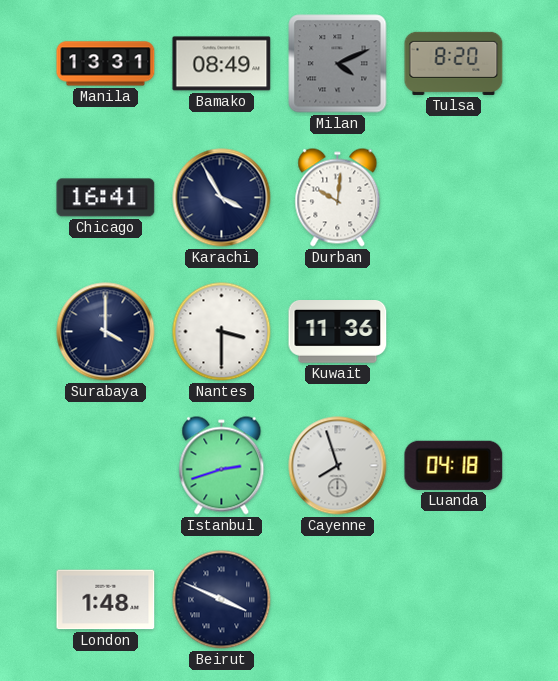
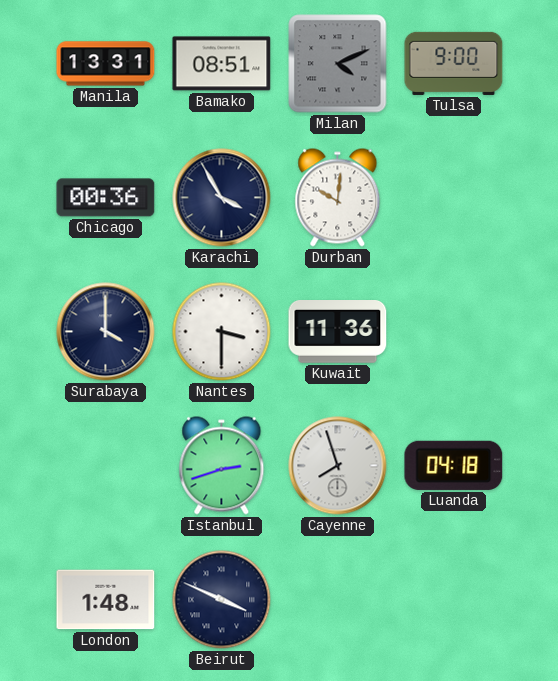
Bamako: 08:49 -> 08:51
Tulsa: 8:20 -> 9:00
Chicago: 16:41 -> 00:36
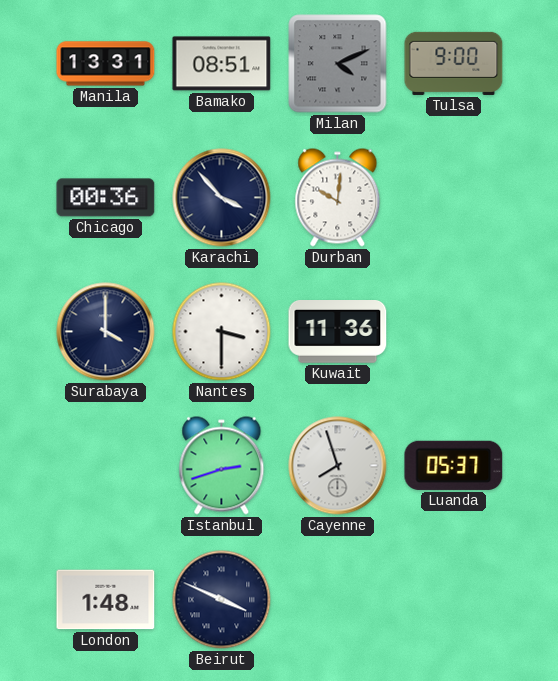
Karachi: 3:55 -> 3:53
Luanda: 04:18 -> 05:37
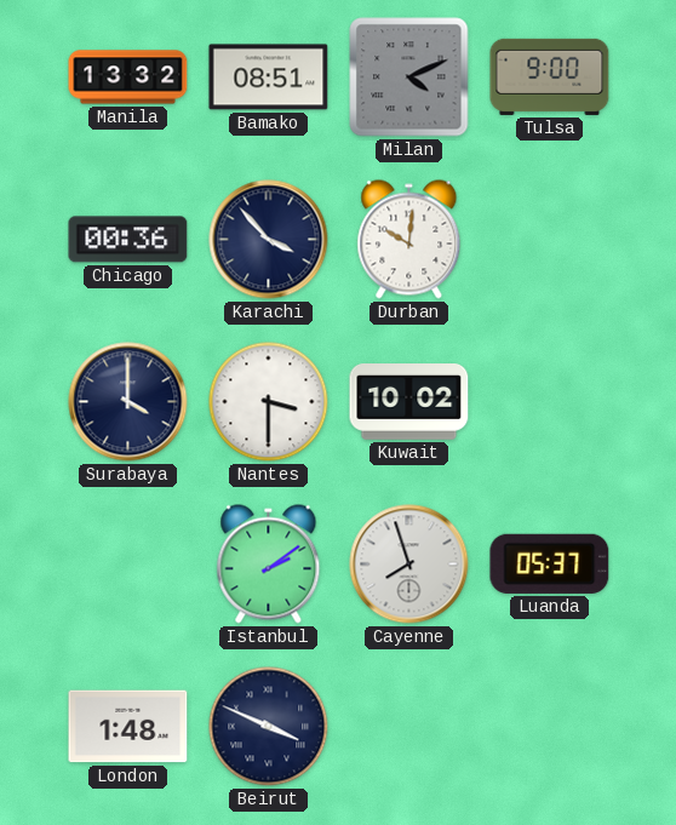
Manila: 13:31 -> 13:32
Kuwait: 11:36 -> 10:02
Istanbul: 2:42 -> 2:09
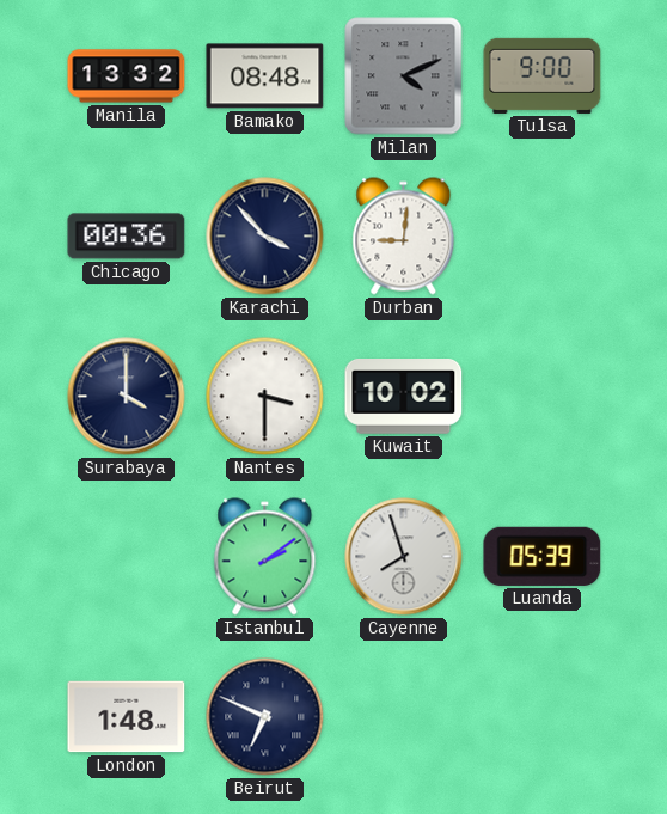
Bamako: 08:51 -> 08:48
Durban: 10:01 -> 9:01
Luanda: 05:37 -> 05:39
Beirut: 3:49 -> 6:49
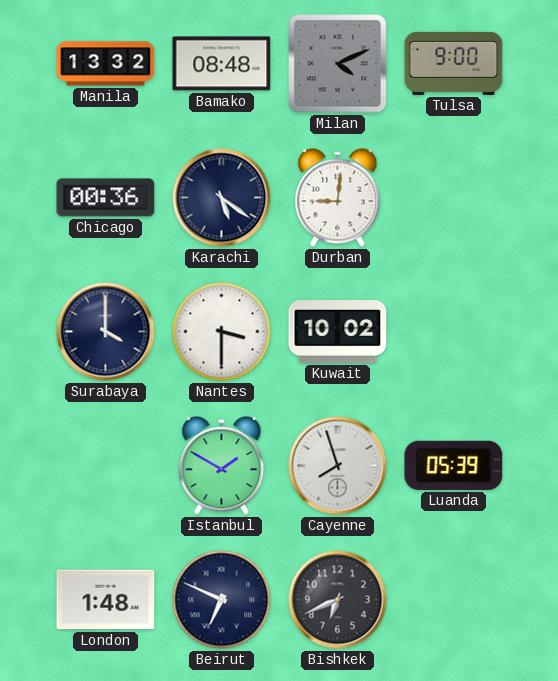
Karachi: 3:53 -> 5:21
Istanbul: 2:09 -> 1:50
Bishkek: none -> 6:41
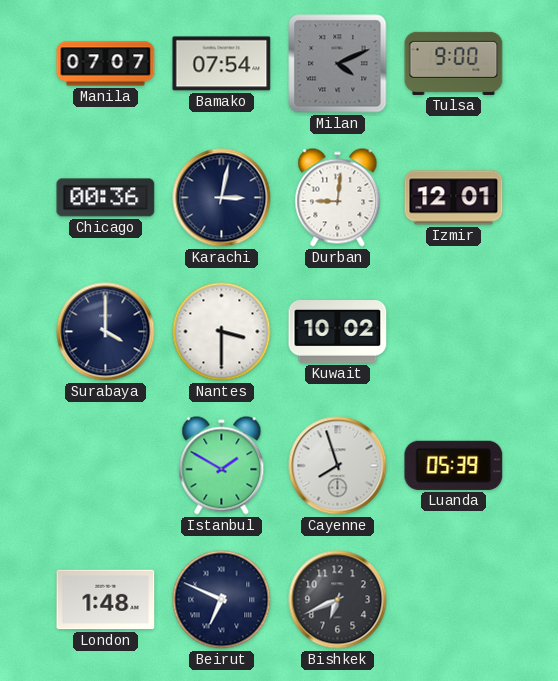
Manila: 13:32 -> 07:07
Bamako: 08:48 -> 07:54
Karachi: 5:21 -> 3:02
Izmir: none -> 12:01
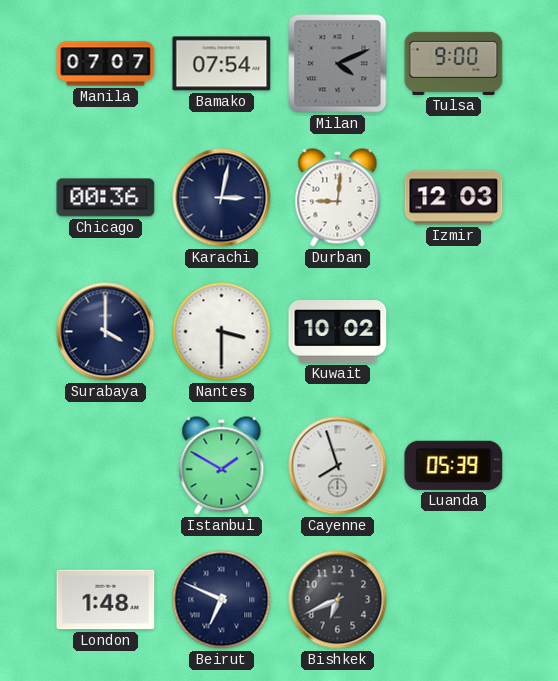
Izmir: 12:01 -> 12:03
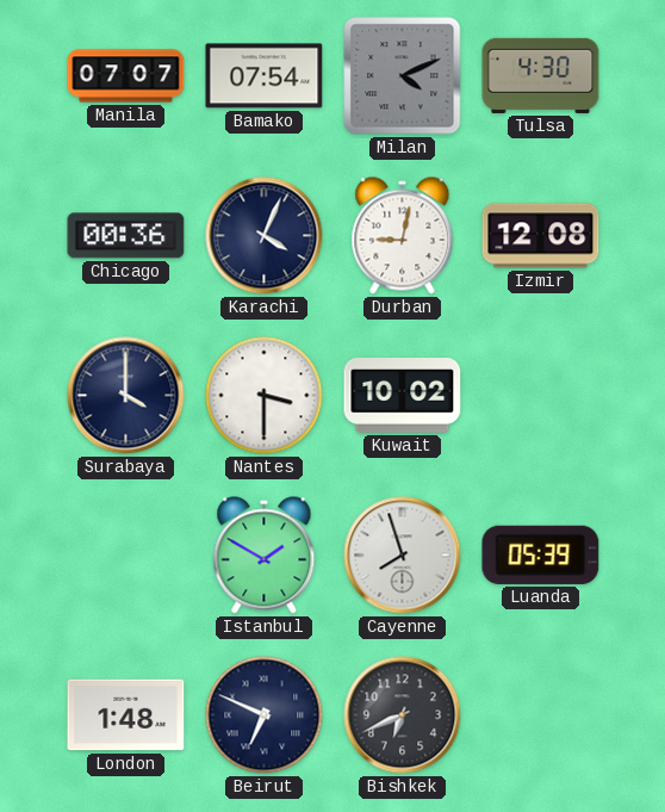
Tulsa: 9:00 -> 4:30
Karachi: 3:02 -> 4:04
Durban: 9:01 -> 9:02
Izmir: 12:03 -> 12:08
